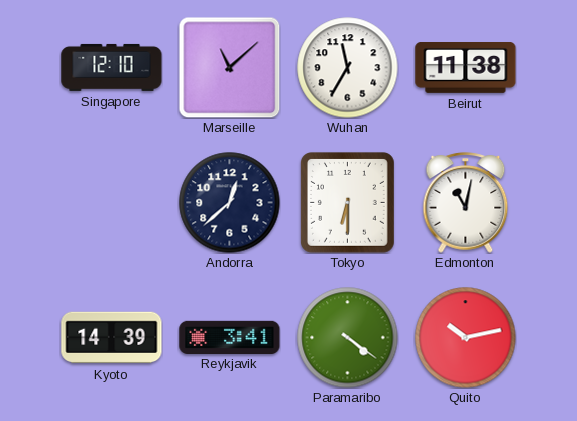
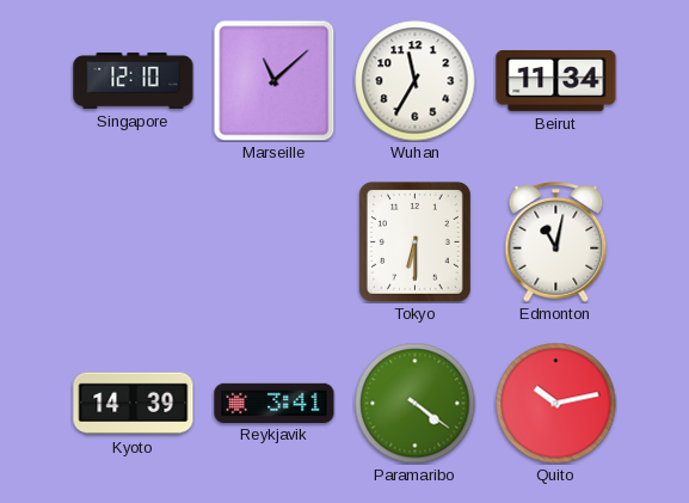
Beirut: 11:38 -> 11:34
Andorra: 12:38 -> none
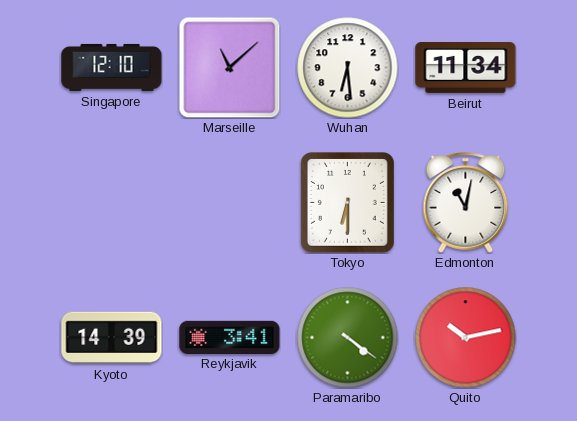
Wuhan: 11:35 -> 6:29
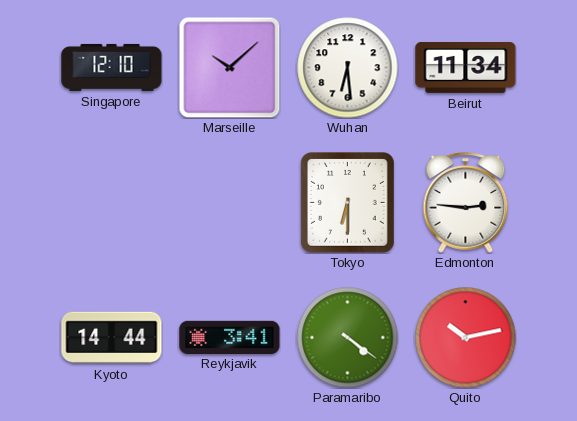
Marseille: 11:08 -> 10:08
Edmonton: 11:02 -> 2:46
Kyoto: 14:39 -> 14:44
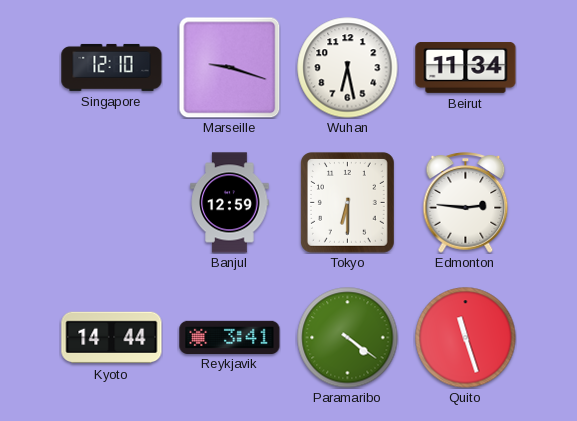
Marseille: 10:08 -> 9:18
Wuhan: 6:29 -> 6:28
Banjul: none -> 12:59
Quito: 10:13 -> 11:27
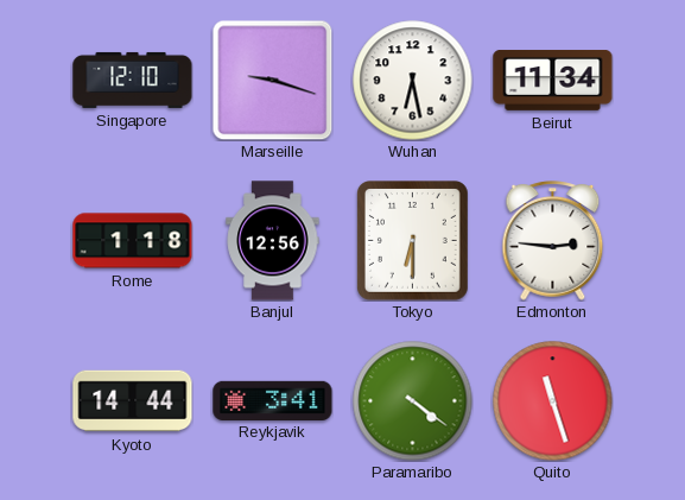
Rome: none -> 1:18
Banjul: 12:59 -> 12:56
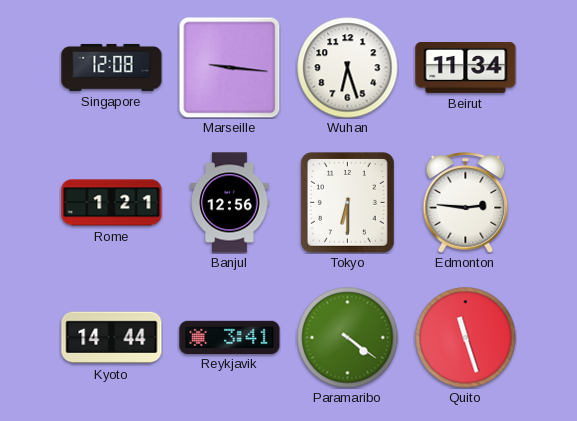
Singapore: 12:10 -> 12:08
Marseille: 9:18 -> 9:16
Wuhan: 6:28 -> 6:27
Rome: 1:18 -> 1:21
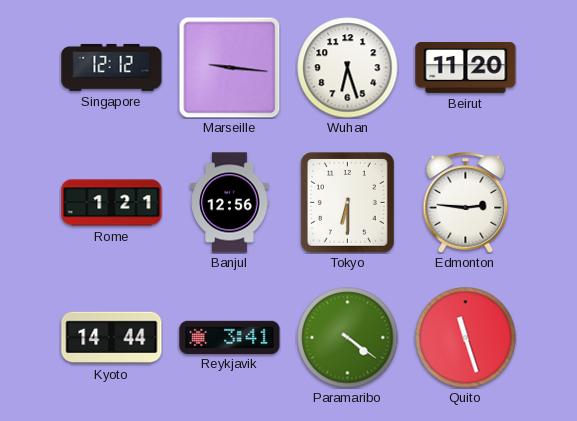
Singapore: 12:08 -> 12:12
Beirut: 11:34 -> 11:20
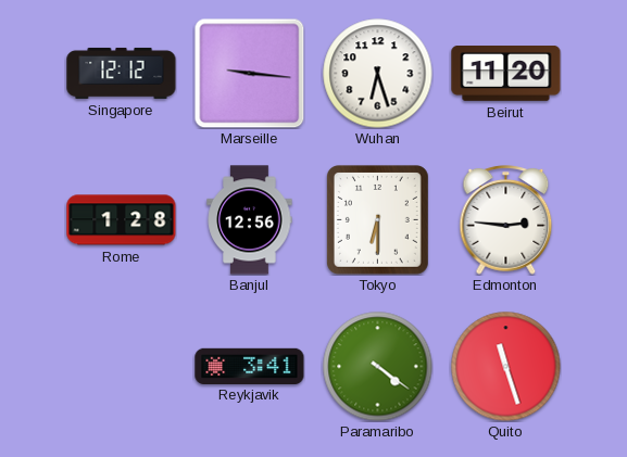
Rome: 1:21 -> 1:28
Kyoto: 14:44 -> none
